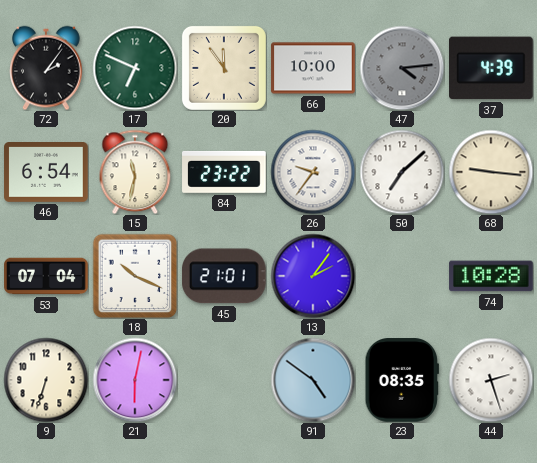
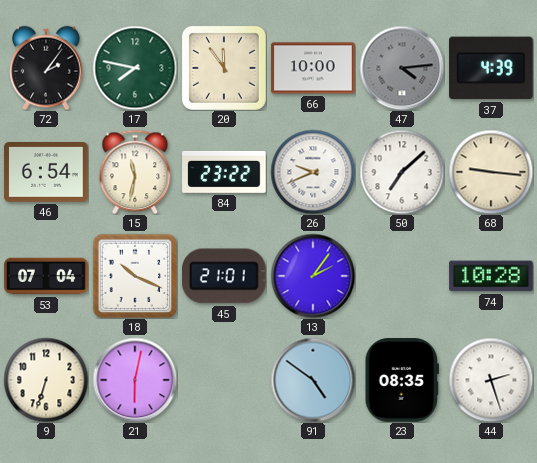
17: 6:49 -> 7:47
26: 9:36 -> 9:41
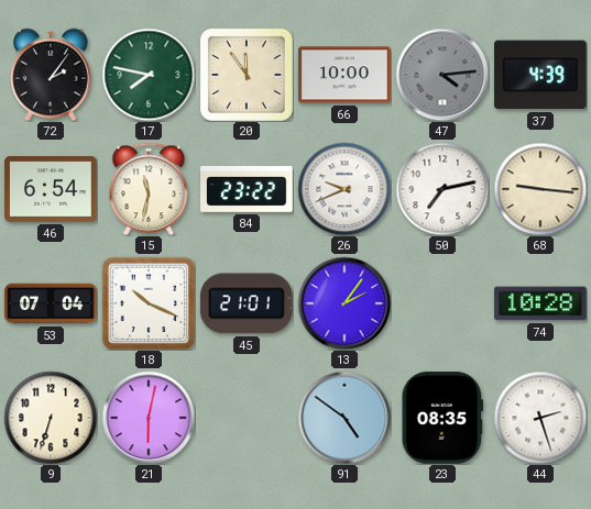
50: 7:08 -> 7:13
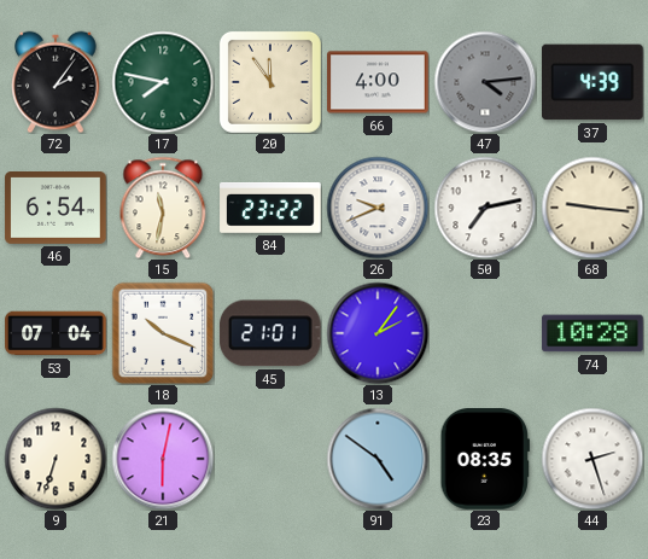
66: 10:00 -> 4:00
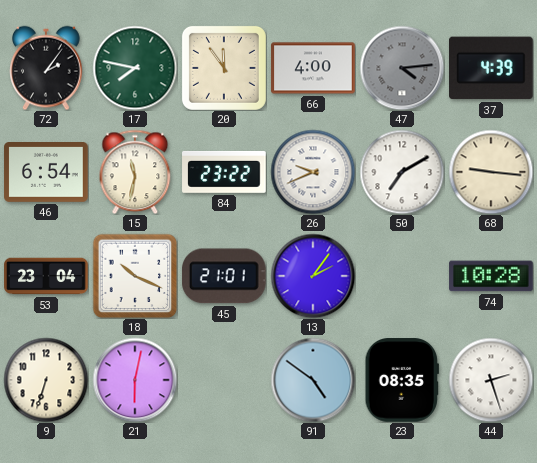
50: 7:13 -> 7:10
53: 07:04 -> 23:04
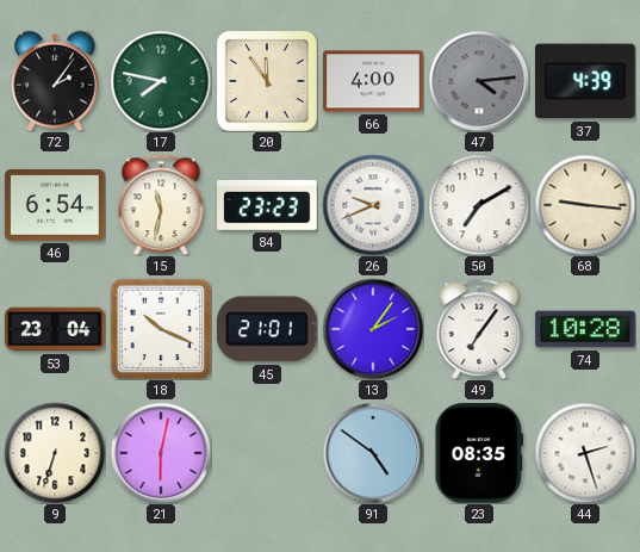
84: 23:22 -> 23:23
49: none -> 7:06
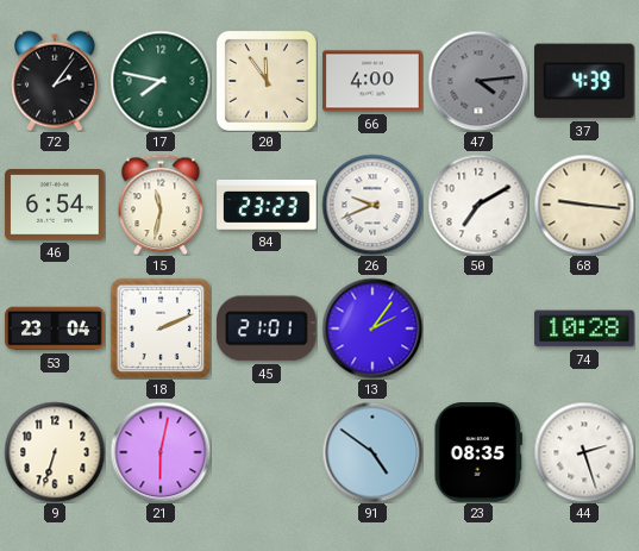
18: 10:19 -> 2:11
49: 7:06 -> none
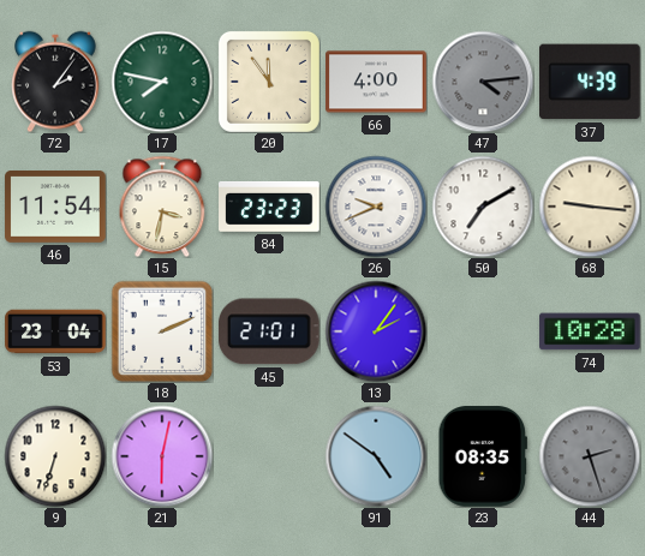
46: 6:54 -> 11:54
15: 11:32 -> 3:32
44 dial: white -> grey
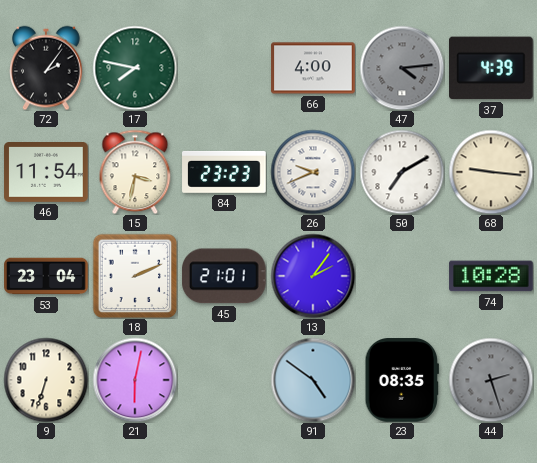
20: 11:54 -> none
